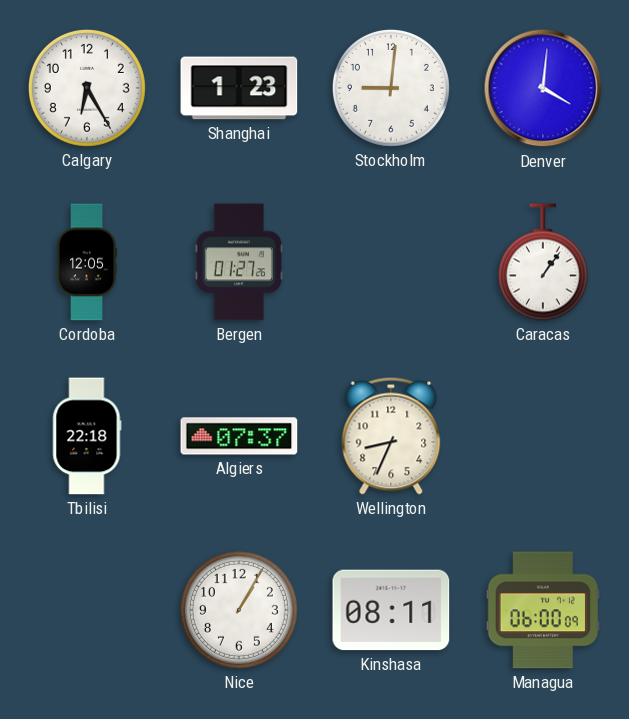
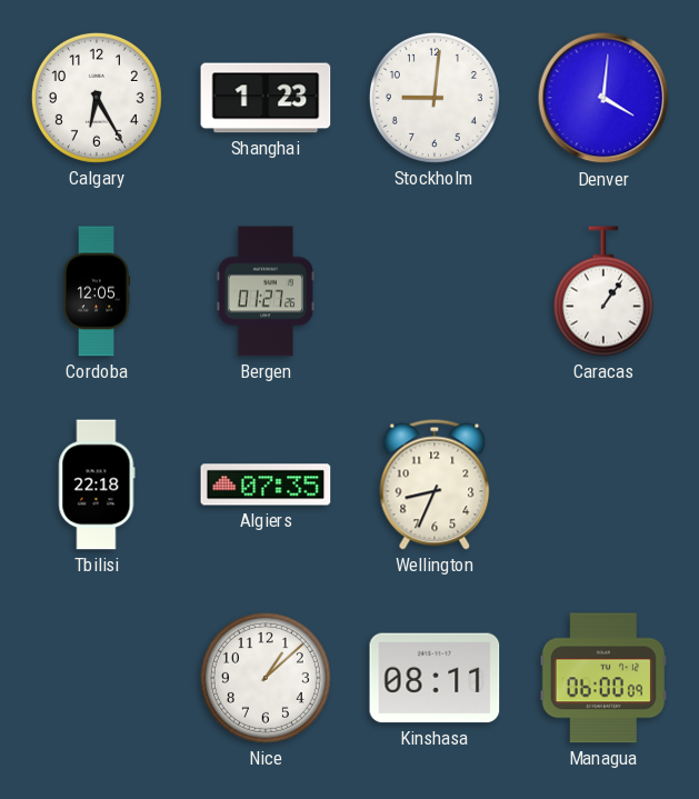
Algiers: 07:37 -> 07:35
Nice: 1:05 -> 1:08
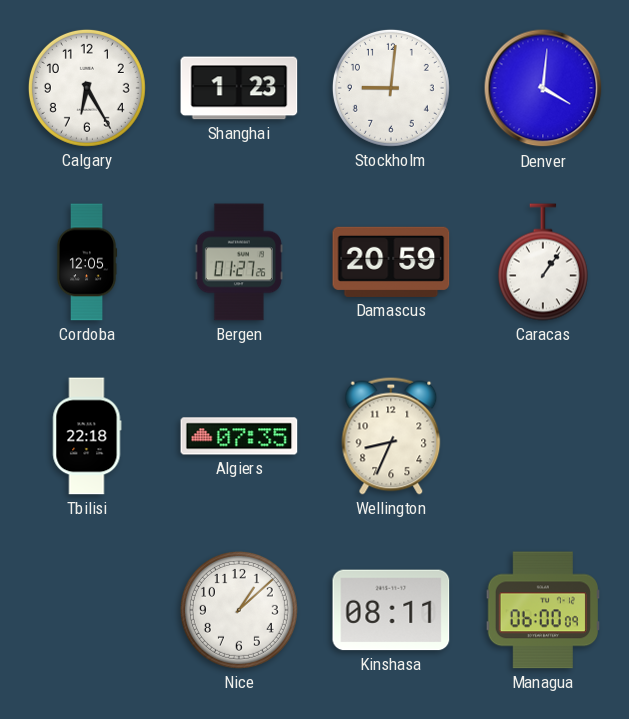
Damascus: none -> 20:59
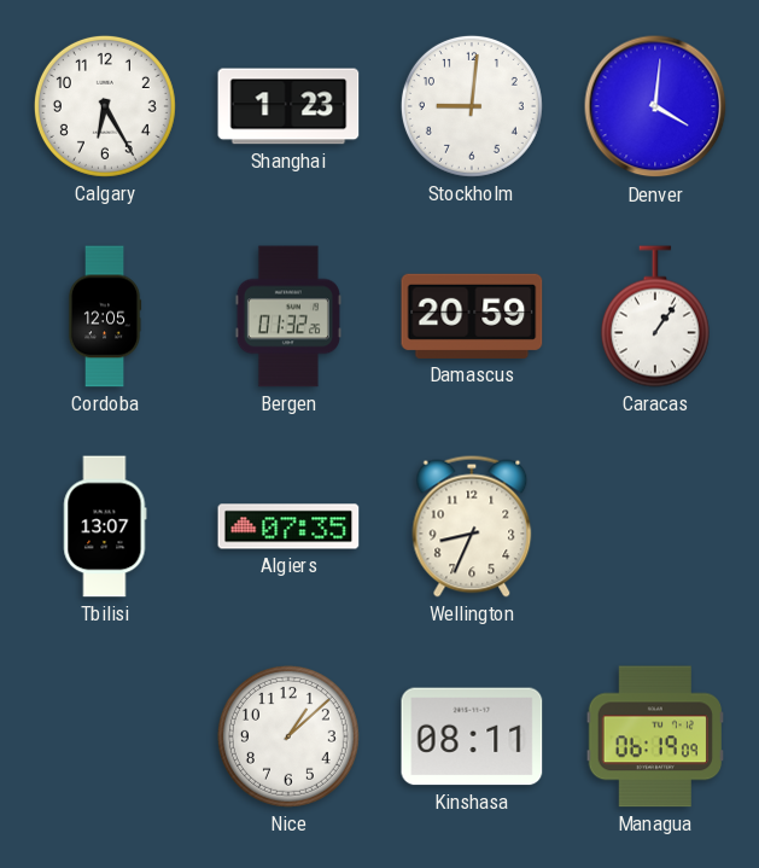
Bergen: 01:27 -> 01:32
Tbilisi: 22:18 -> 13:07
Managua: 06:00 -> 06:19
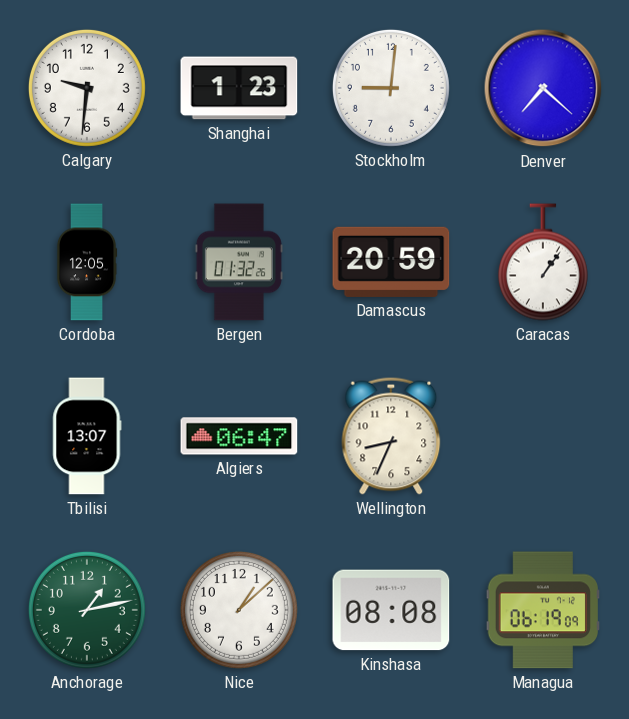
Calgary: 6:25 -> 9:31
Denver: 4:01 -> 7:22
Algiers: 07:35 -> 06:47
Anchorage: none -> 1:13
Kinshasa: 08:11 -> 08:08
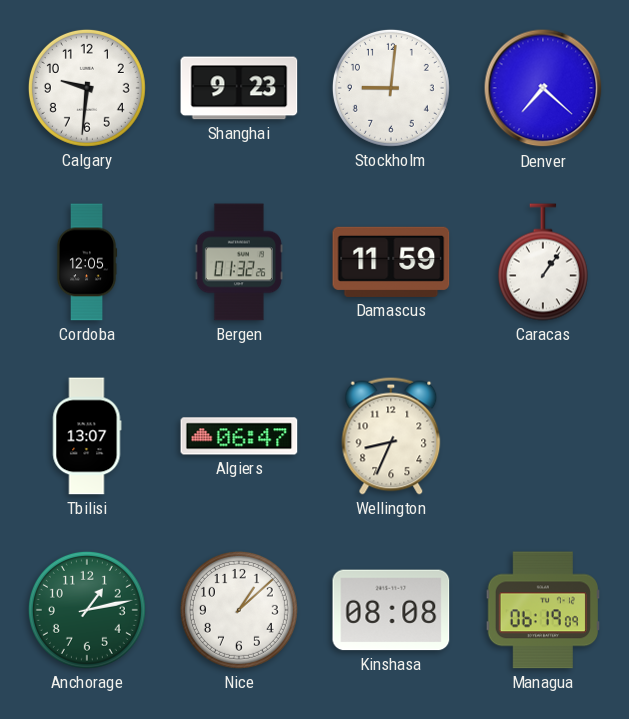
Shanghai: 1:23 -> 9:23
Damascus: 20:59 -> 11:59
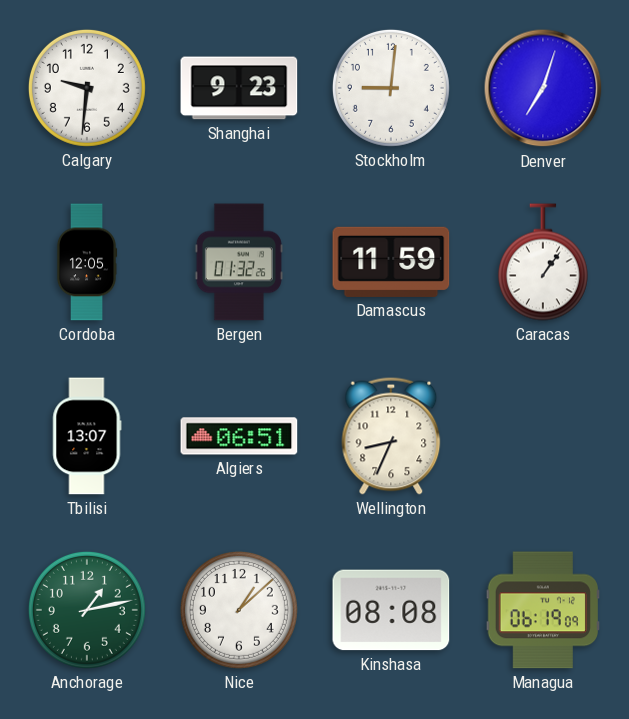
Denver: 7:22 -> 7:03
Algiers: 06:47 -> 06:51
